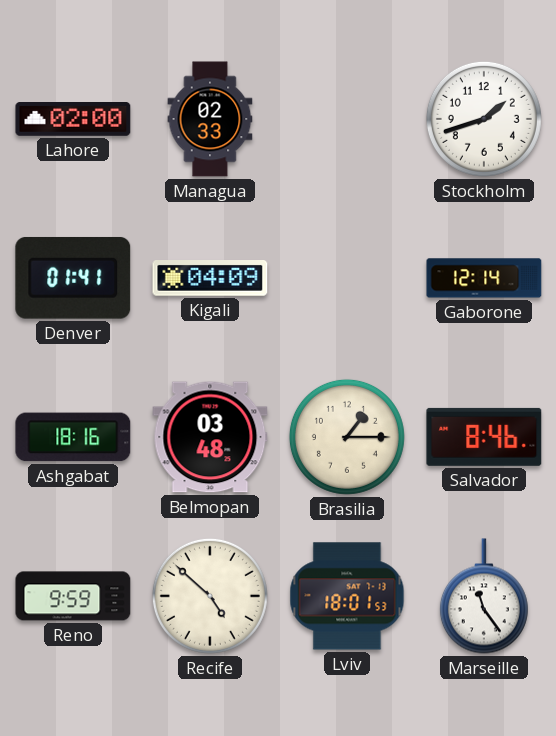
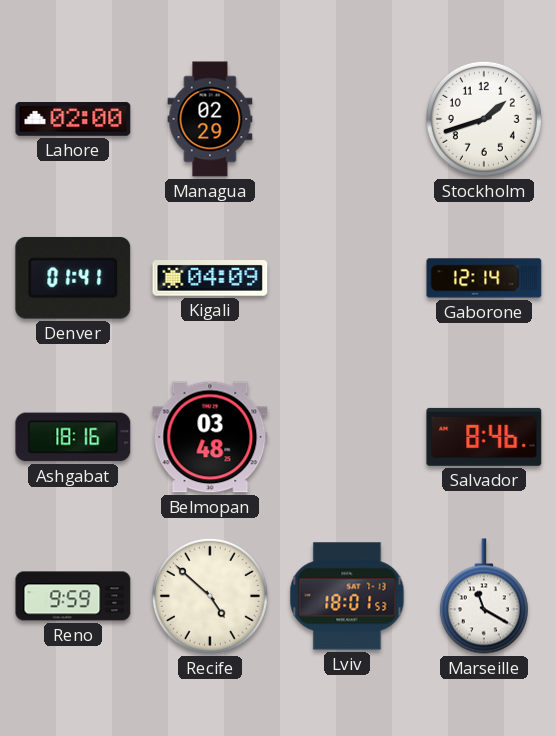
Managua: 02:33 -> 02:29
Brasilia: 1:15 -> none
Marseille: 11:24 -> 11:20
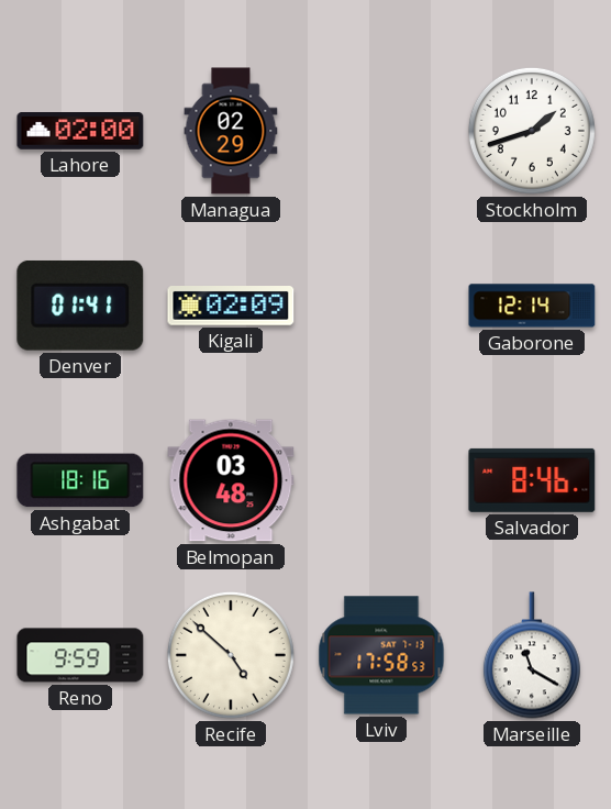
Kigali: 04:09 -> 02:09
Lviv: 18:01 -> 17:58
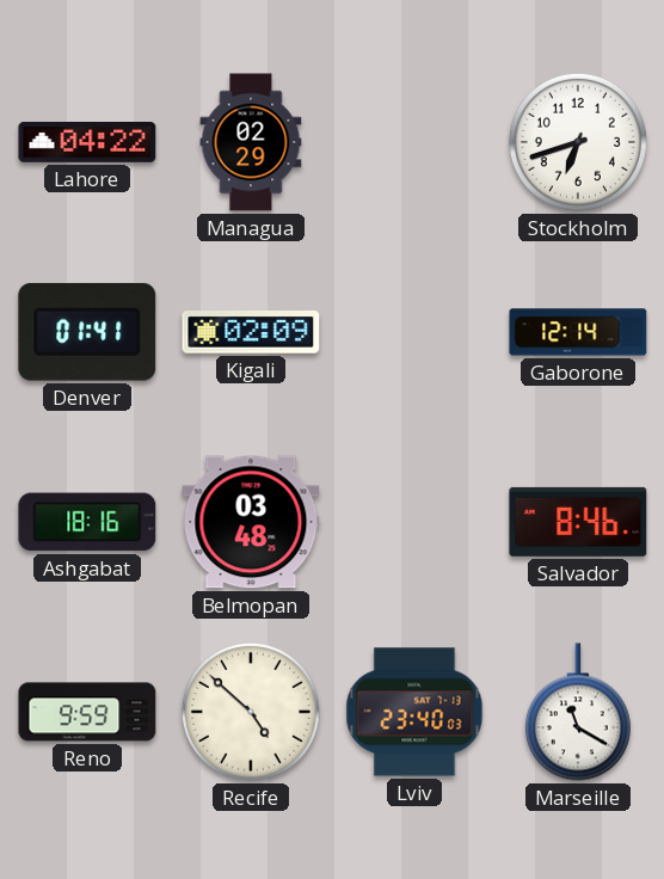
Lahore: 02:00 -> 04:22
Stockholm: 1:42 -> 6:42
Lviv: 17:58 -> 23:40
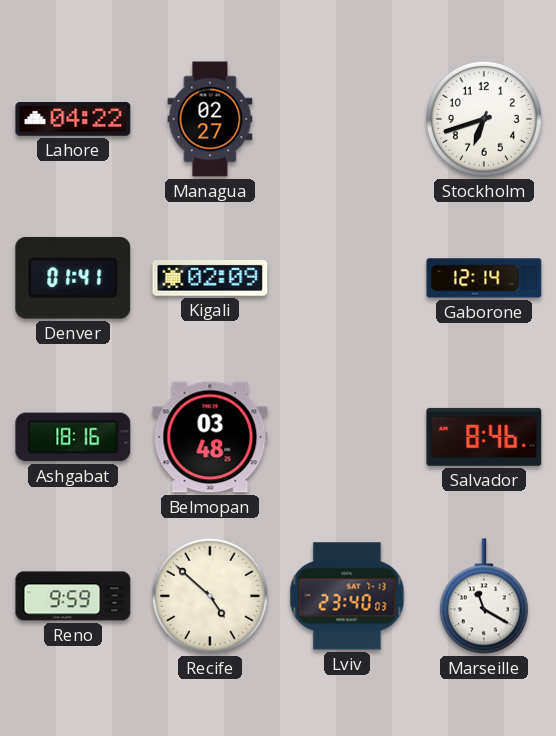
Managua: 02:29 -> 02:27
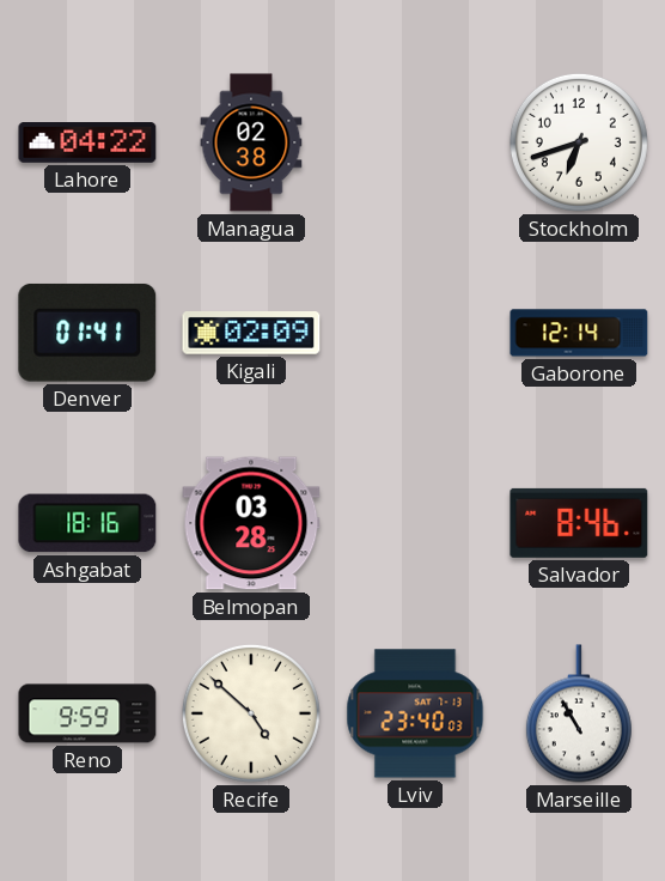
Managua: 02:27 -> 02:38
Belmopan: 03:48 -> 03:28
Marseille: 11:20 -> 10:55
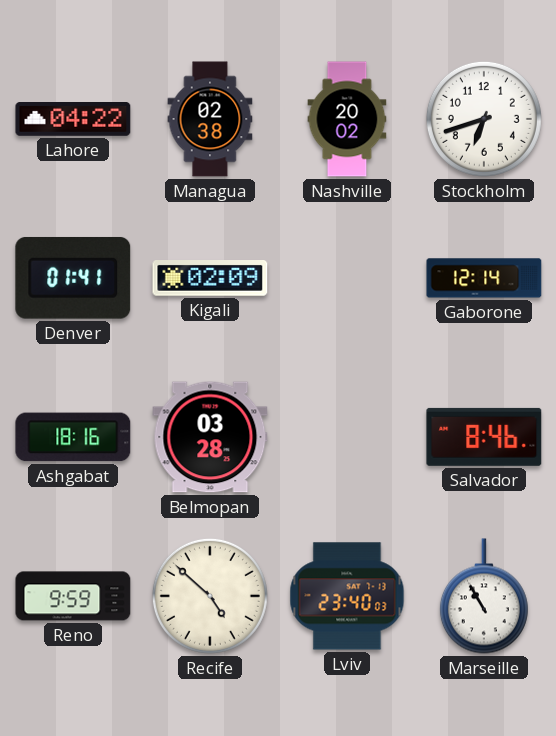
Nashville: none -> 20:02
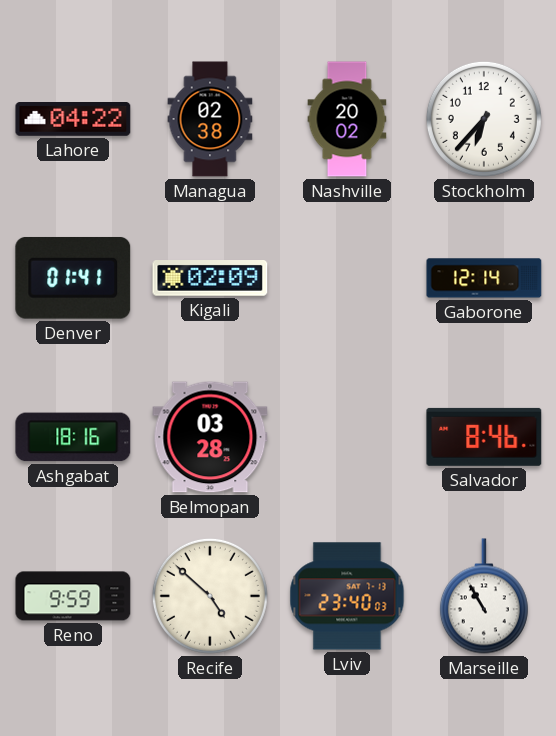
Stockholm: 6:42 -> 6:37
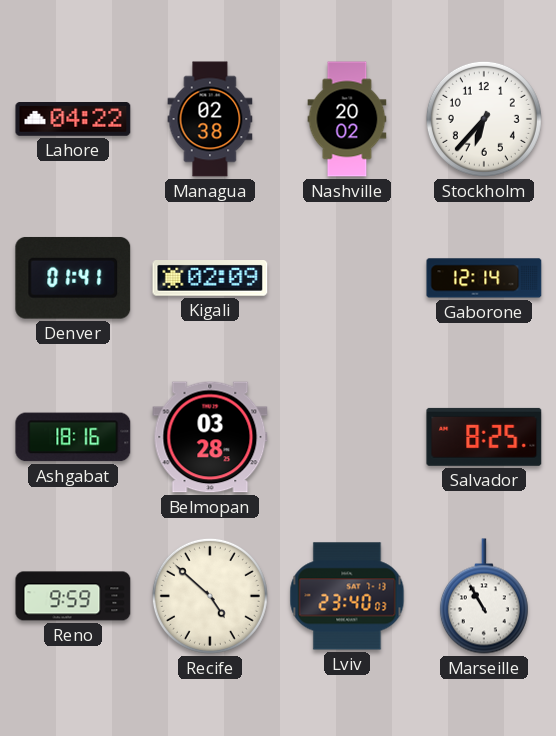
Salvador: 8:46 -> 8:25
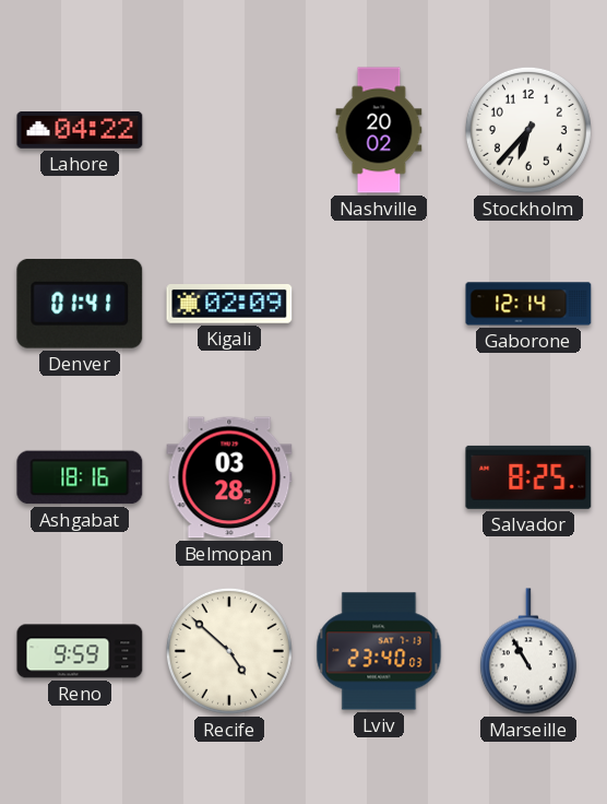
Managua: 02:38 -> none
